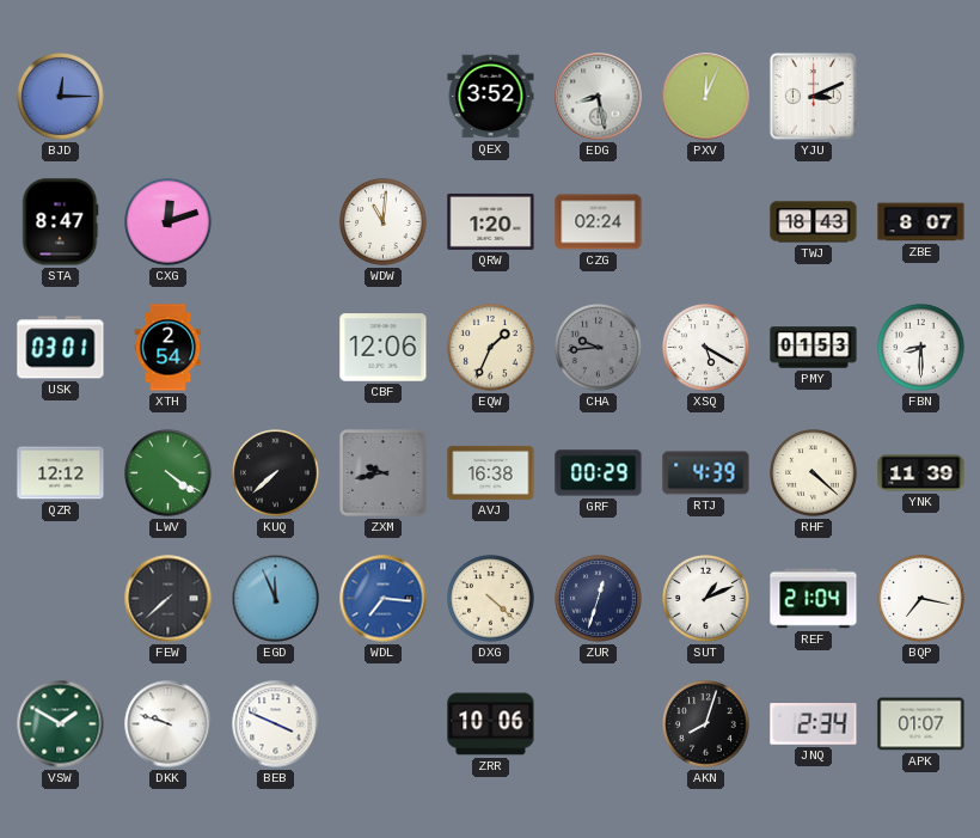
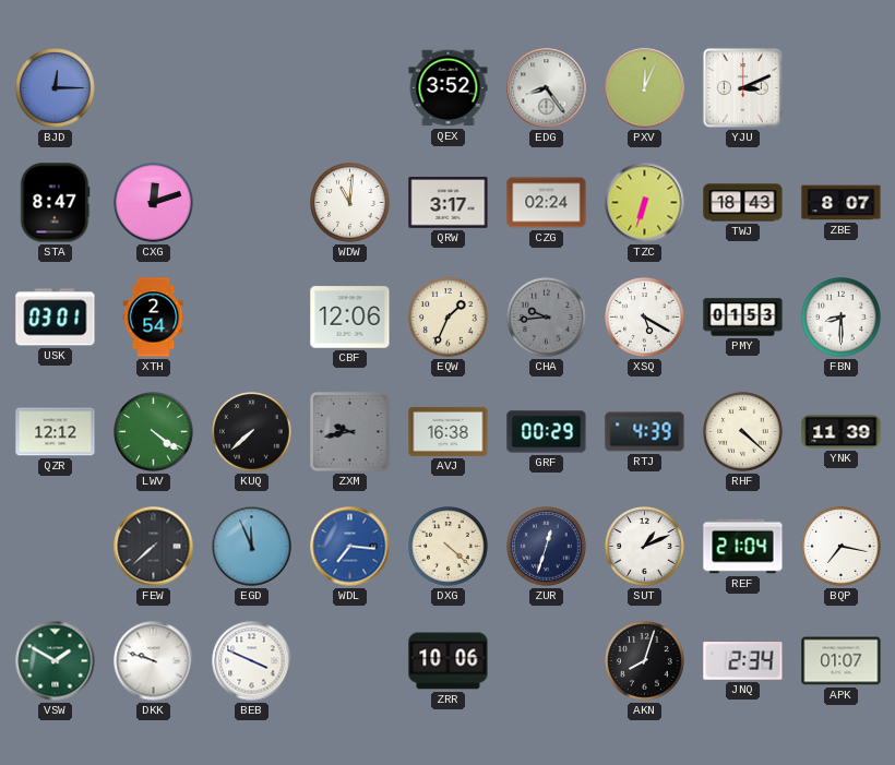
EDG: 8:28 -> 8:24
QRW: 1:20 -> 3:17
TZC: none -> 6:33
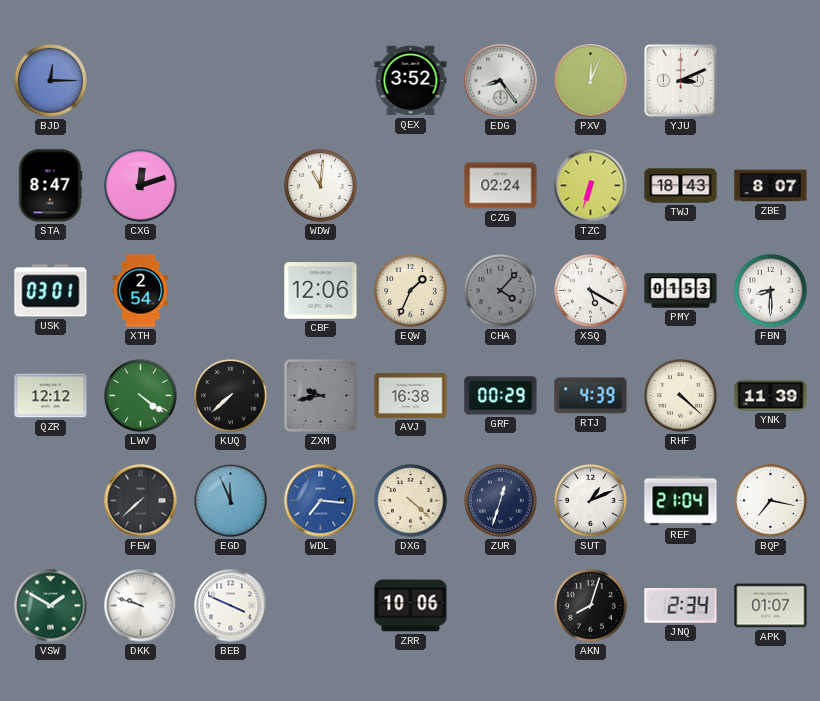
QRW: 3:17 -> none
CHA: 9:44 -> 4:07
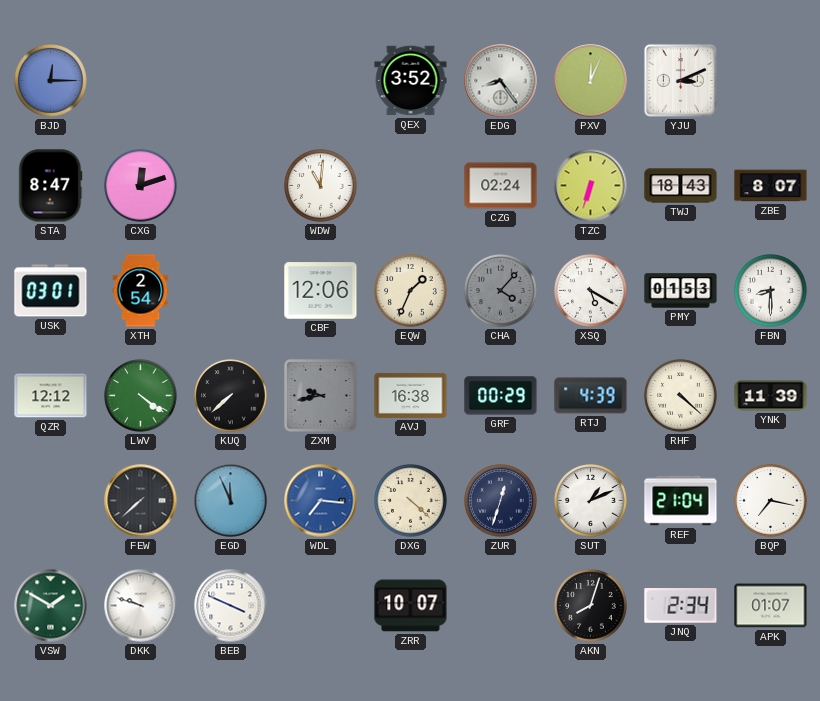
ZRR: 10:06 -> 10:07
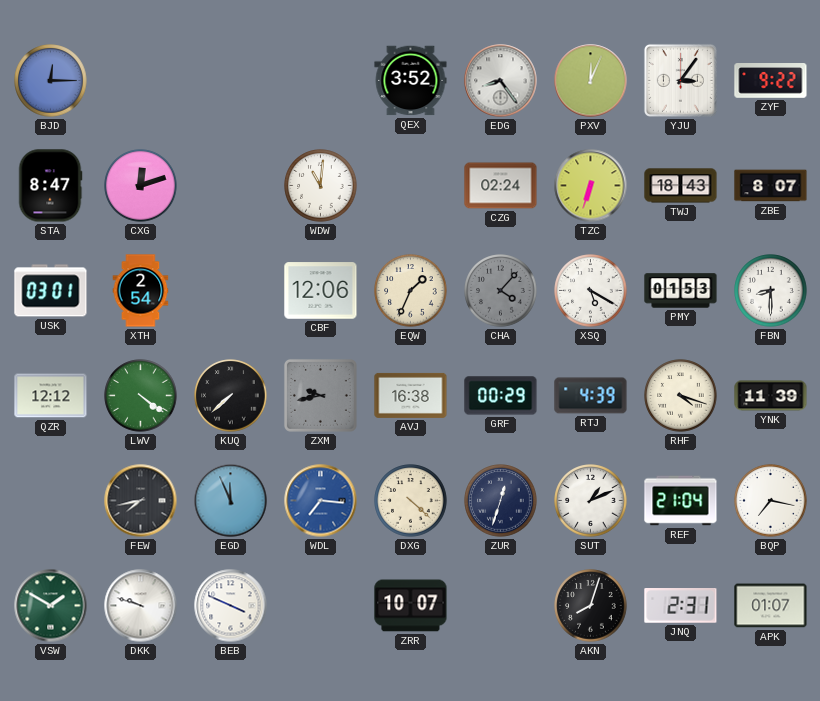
YJU: 3:11 -> 3:06
ZYF: none -> 9:22
RHF: 4:22 -> 4:18
FEW: 7:38 -> 7:43
JNQ: 2:34 -> 2:31
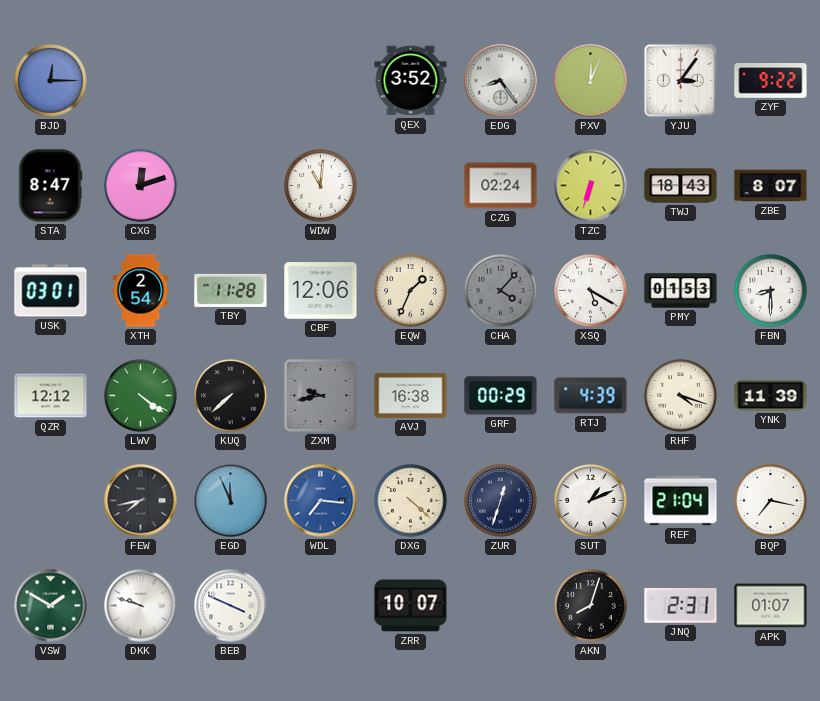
TBY: none -> 11:28
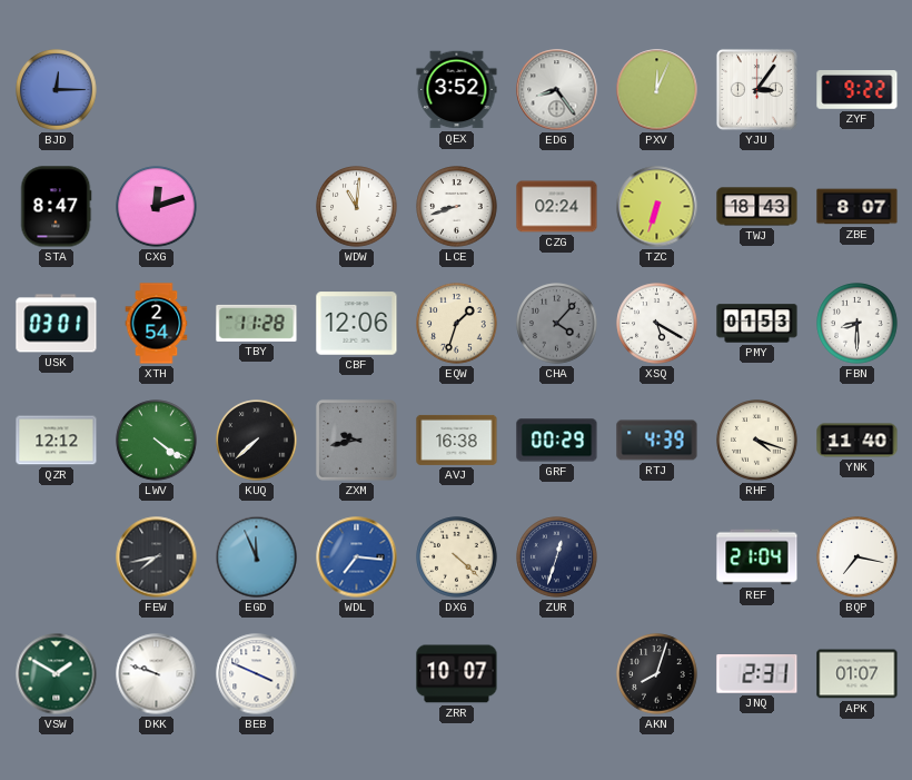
LCE: none -> 8:42
EQW: 1:34 -> 1:33
YNK: 11:39 -> 11:40
SUT: 1:11 -> none
